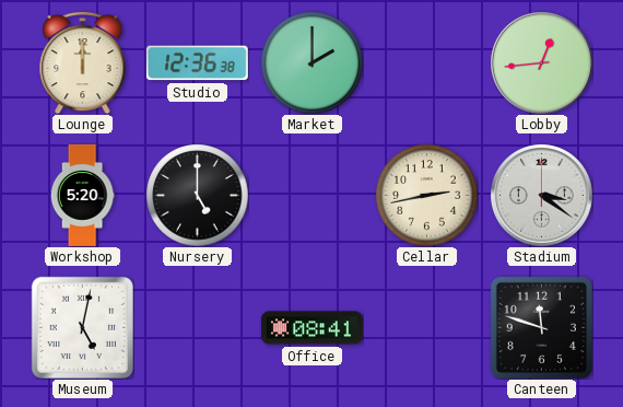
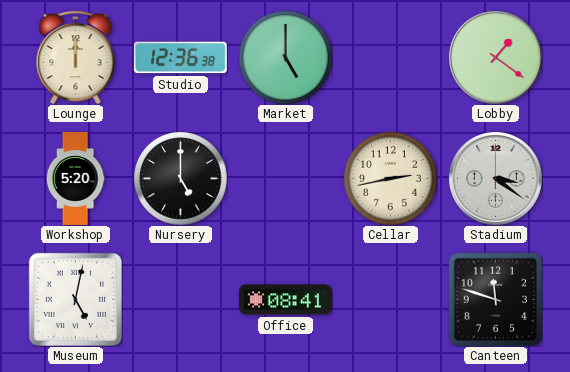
Market: 2:00 -> 5:00
Lobby: 12:44 -> 1:21
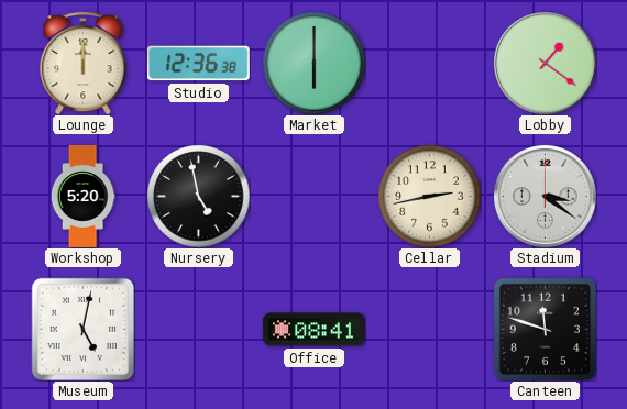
Market: 5:00 -> 6:00
Nursery: 5:00 -> 4:58
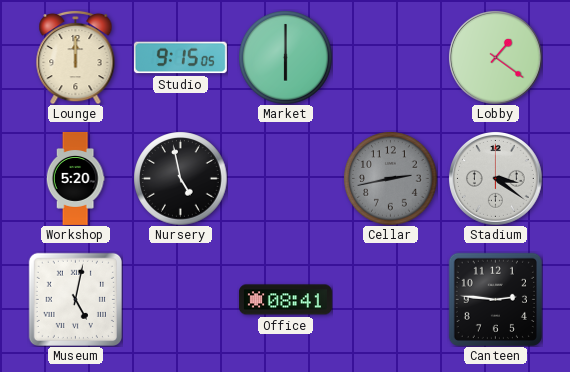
Studio: 12:36 -> 9:15
Cellar dial: cream -> grey
Canteen: 11:48 -> 2:46
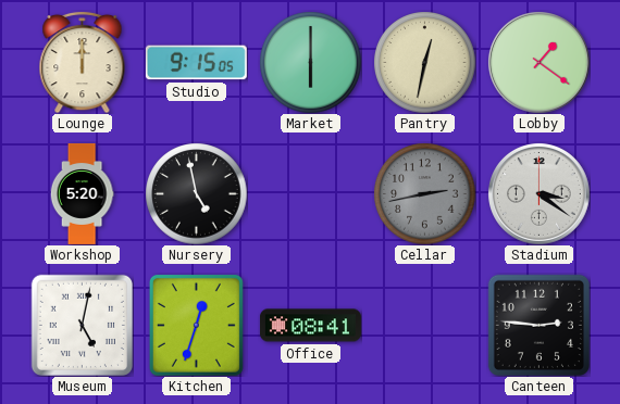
Pantry: none -> 12:32
Kitchen: none -> 12:33
